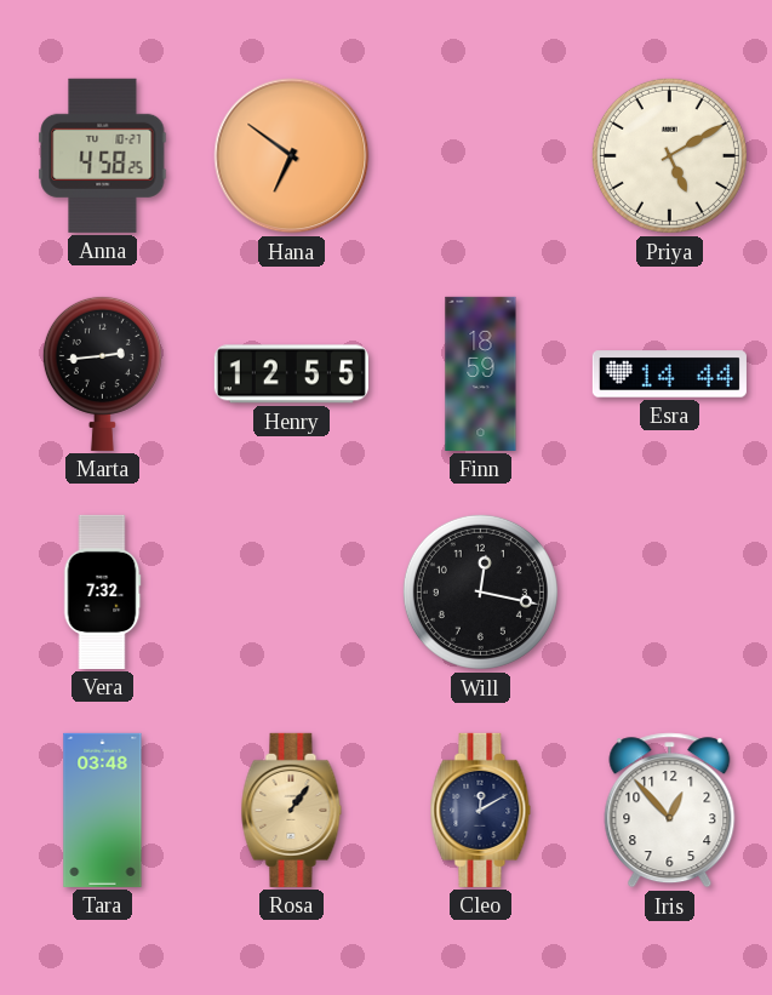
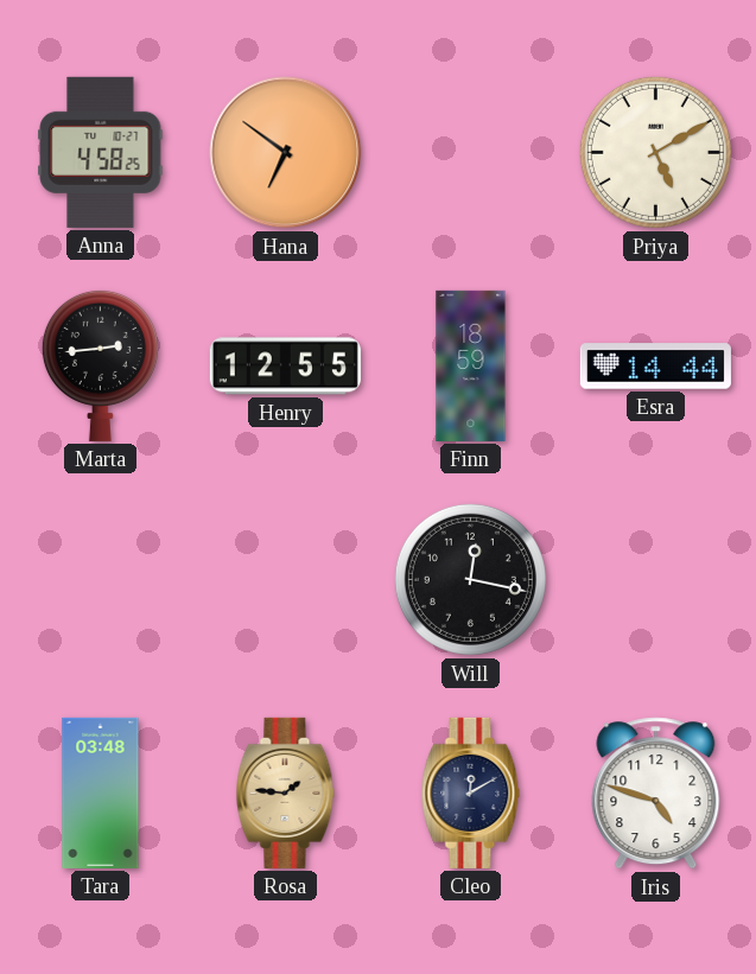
Vera: 7:32 -> none
Rosa: 1:06 -> 1:46
Iris: 12:53 -> 4:48
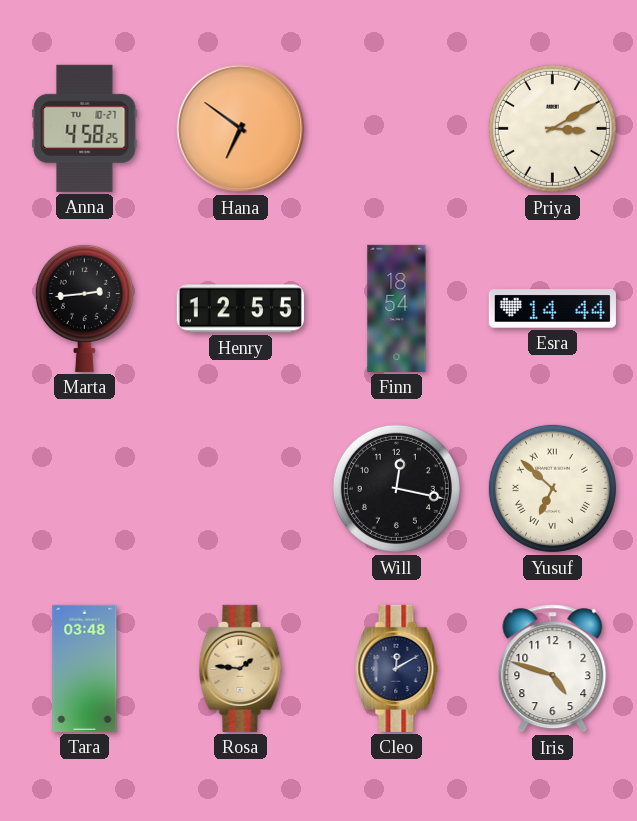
Priya: 5:10 -> 3:10
Finn: 18:59 -> 18:54
Yusuf: none -> 6:52
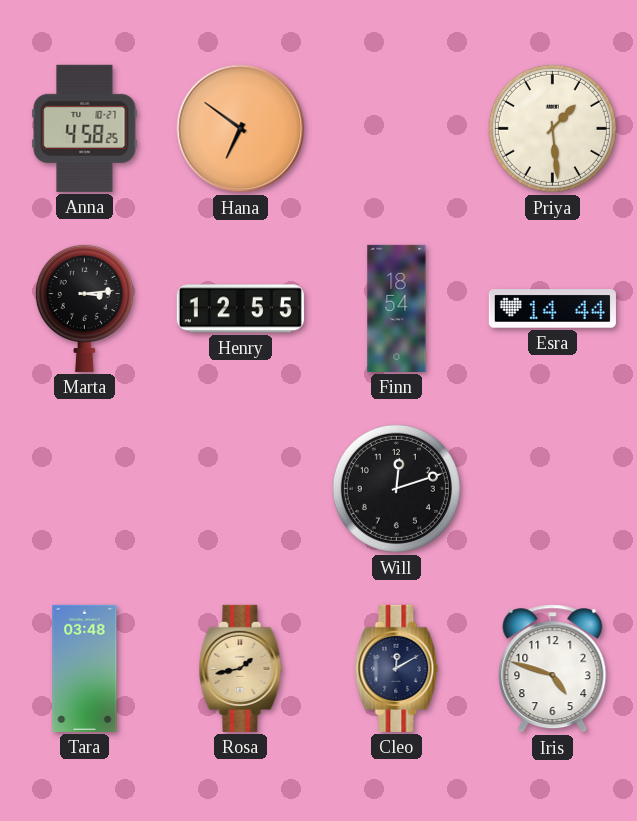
Priya: 3:10 -> 1:29
Marta: 2:44 -> 3:14
Will: 12:17 -> 12:12
Yusuf: 6:52 -> none
Rosa: 1:46 -> 1:43
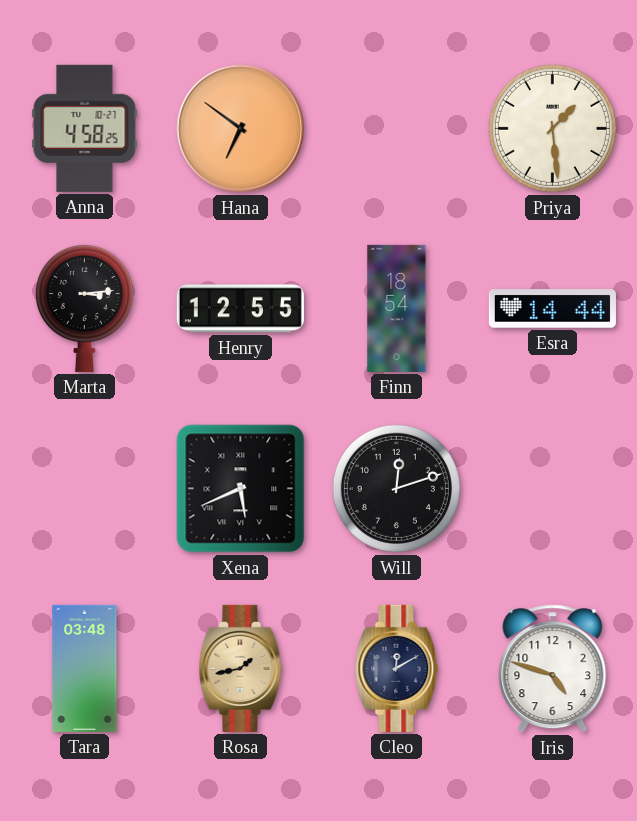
Xena: none -> 5:41
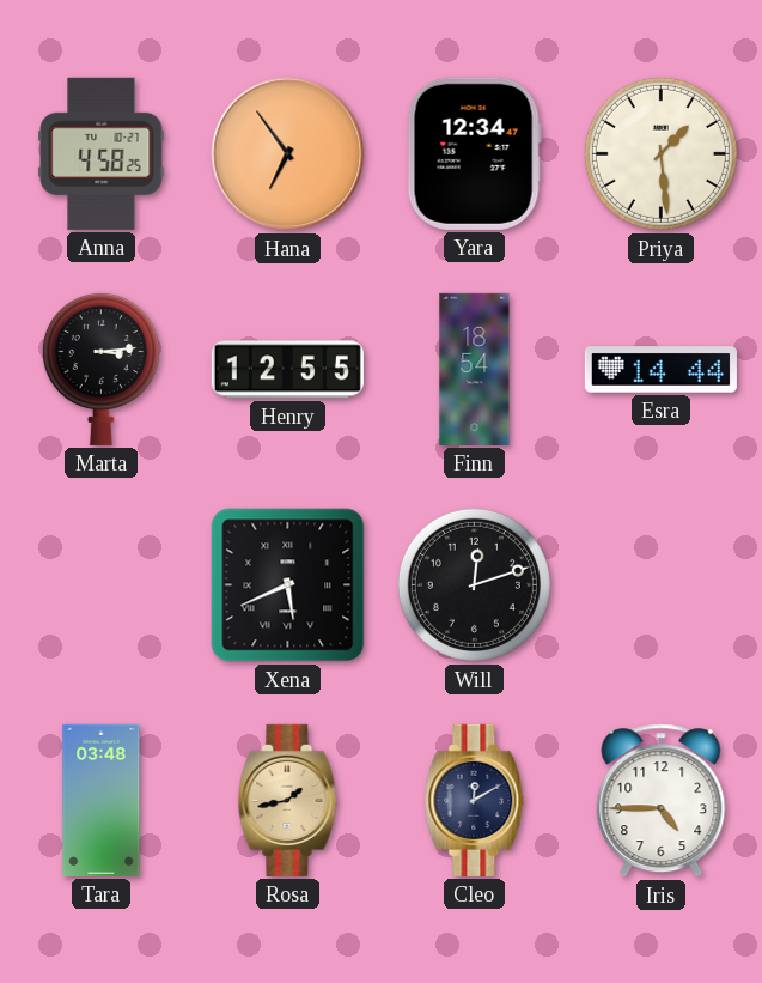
Hana: 6:51 -> 6:54
Yara: none -> 12:34
Iris: 4:48 -> 4:45
